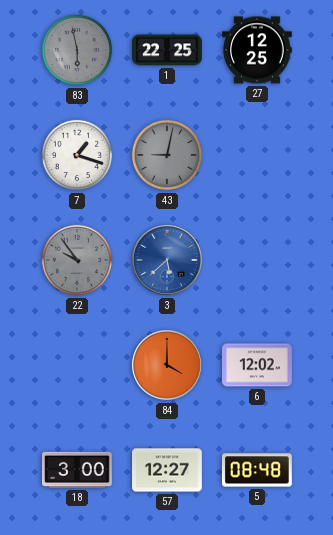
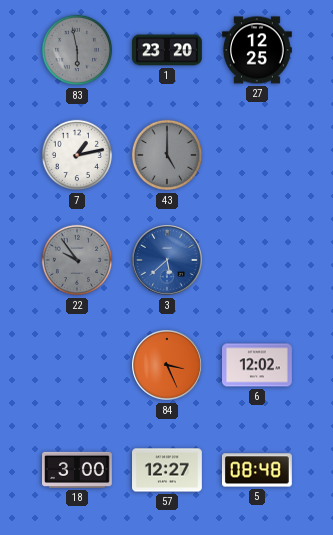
1: 22:25 -> 23:20
7: 1:18 -> 1:13
43: 9:02 -> 5:00
84: 4:00 -> 3:26
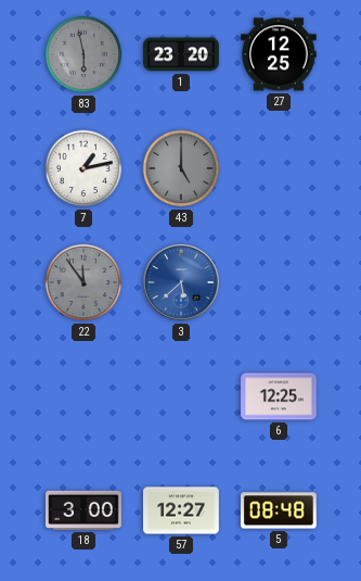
22: 9:54 -> 11:54
84: 3:26 -> none
6: 12:02 -> 12:25
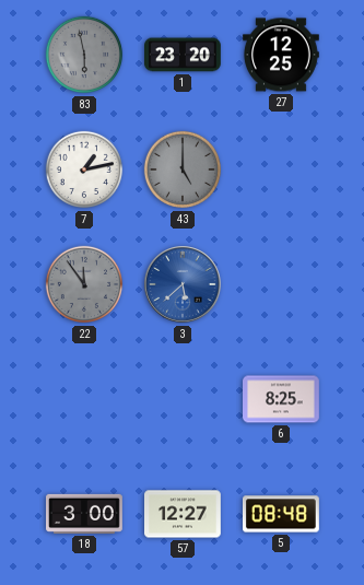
6: 12:25 -> 8:25
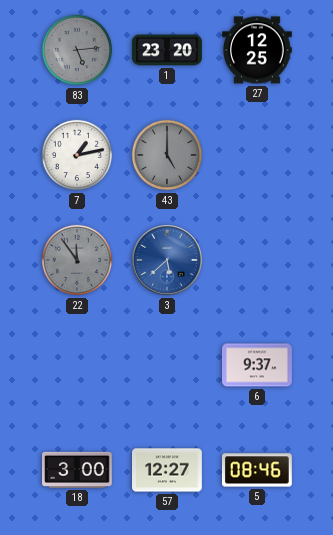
83: 5:58 -> 5:14
6: 8:25 -> 9:37
5: 08:48 -> 08:46
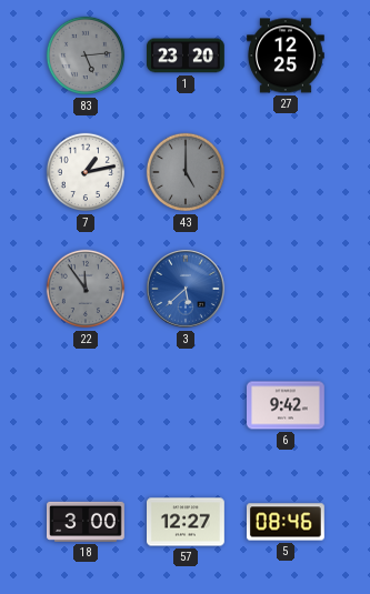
6: 9:37 -> 9:42
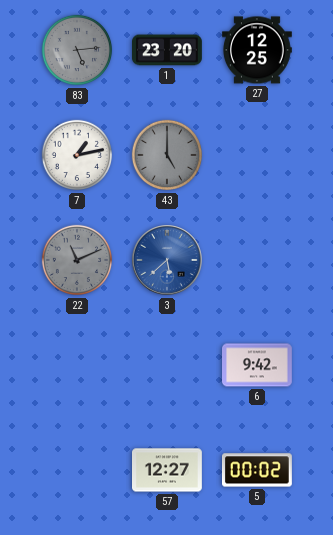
22: 11:54 -> 11:11
18: 3:00 -> none
5: 08:46 -> 00:02
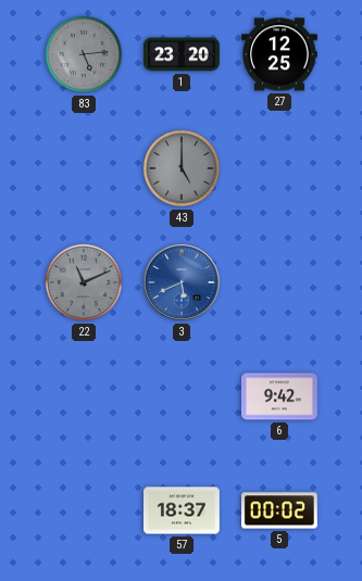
7: 1:13 -> none
3: 5:38 -> 5:41
57: 12:27 -> 18:37
